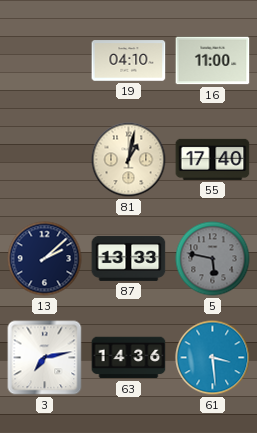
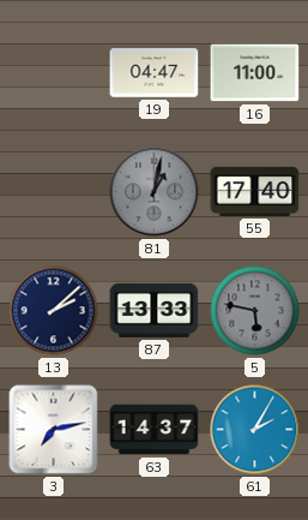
19: 04:10 -> 04:47
81 dial: cream -> grey
63: 14:36 -> 14:37
61: 3:29 -> 2:05
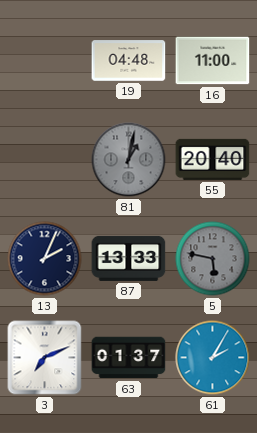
19: 04:47 -> 04:48
55: 17:40 -> 20:40
13: 2:08 -> 2:04
3: 7:13 -> 7:11
63: 14:37 -> 01:37
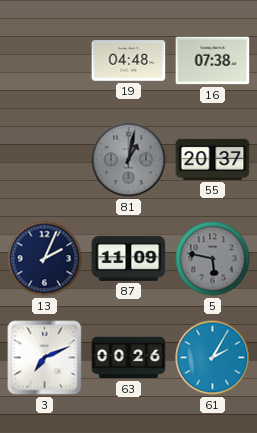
16: 11:00 -> 07:38
55: 20:40 -> 20:37
87: 13:33 -> 11:09
63: 01:37 -> 00:26
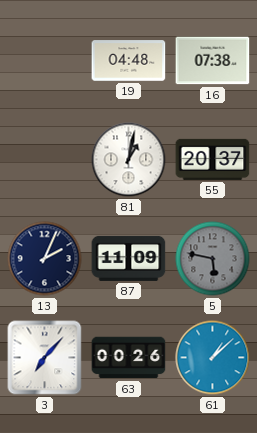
81 dial: grey -> white
3: 7:11 -> 7:07
61: 2:05 -> 1:08
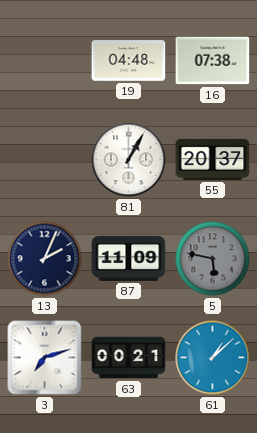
81: 1:02 -> 1:05
3: 7:07 -> 7:12
63: 00:26 -> 00:21
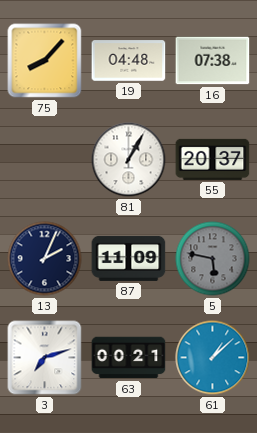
75: none -> 8:07
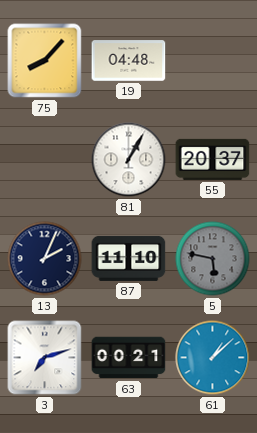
16: 07:38 -> none
87: 11:09 -> 11:10
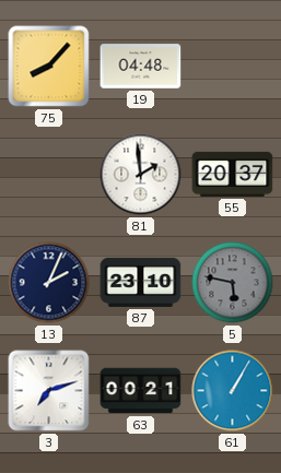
81: 1:05 -> 1:59
87: 11:10 -> 23:10
61: 1:08 -> 1:05
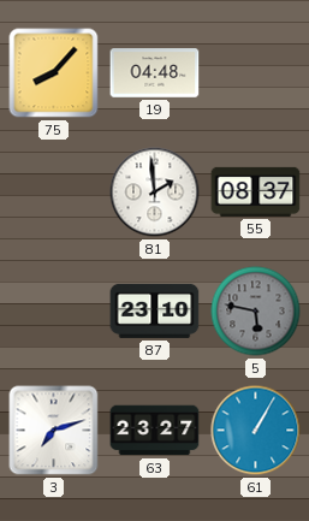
55: 20:37 -> 08:37
13: 2:04 -> none
63: 00:21 -> 23:27
